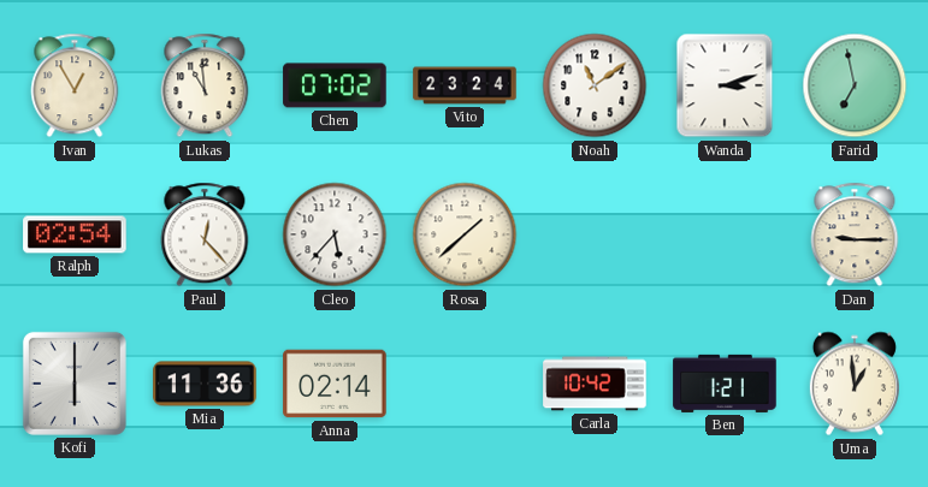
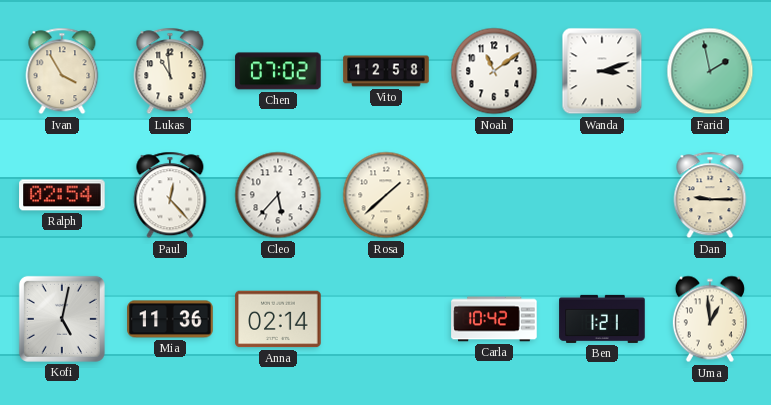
Ivan: 12:55 -> 3:55
Vito: 23:24 -> 12:58
Farid: 6:58 -> 1:58
Kofi: 6:00 -> 5:02
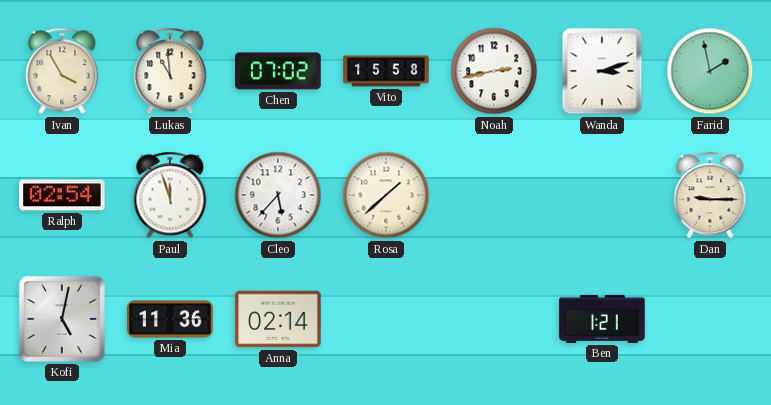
Vito: 12:58 -> 15:58
Noah: 11:09 -> 2:43
Paul: 12:23 -> 11:57
Carla: 10:42 -> none
Uma: 12:59 -> none
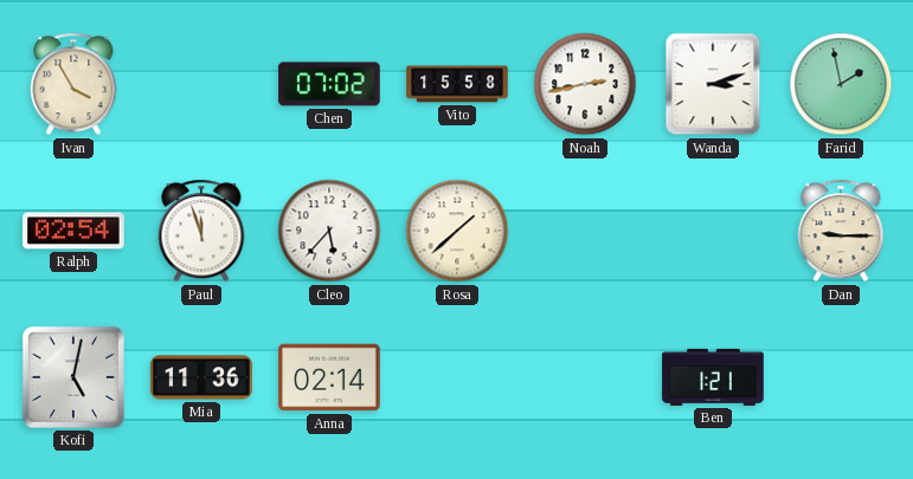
Lukas: 10:59 -> none
